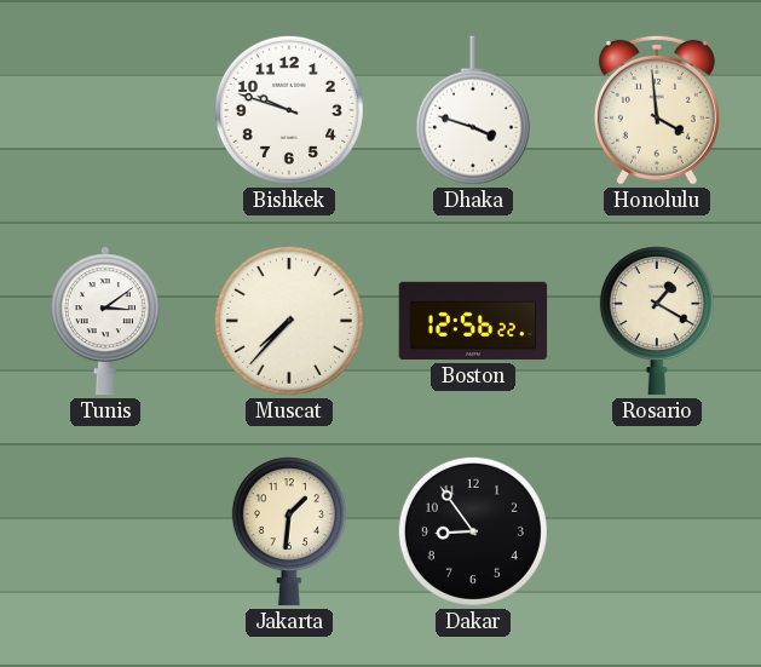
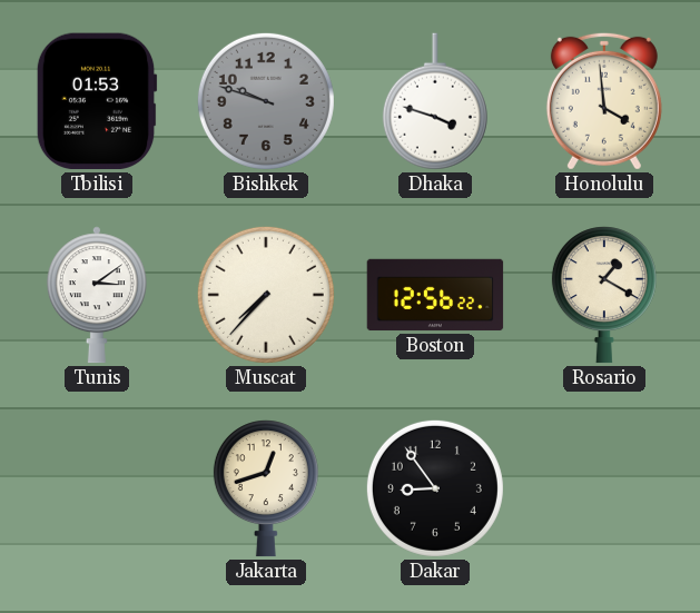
Tbilisi: none -> 01:53
Bishkek dial: white -> grey
Jakarta: 1:31 -> 12:42
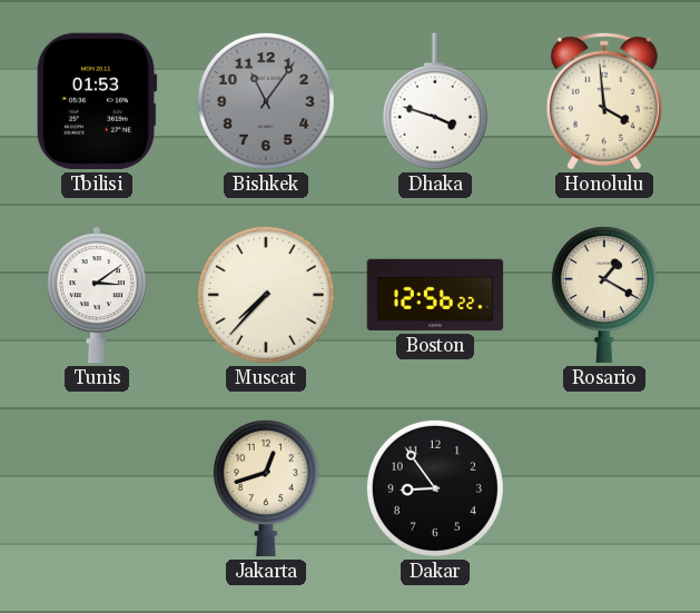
Bishkek: 9:48 -> 11:06
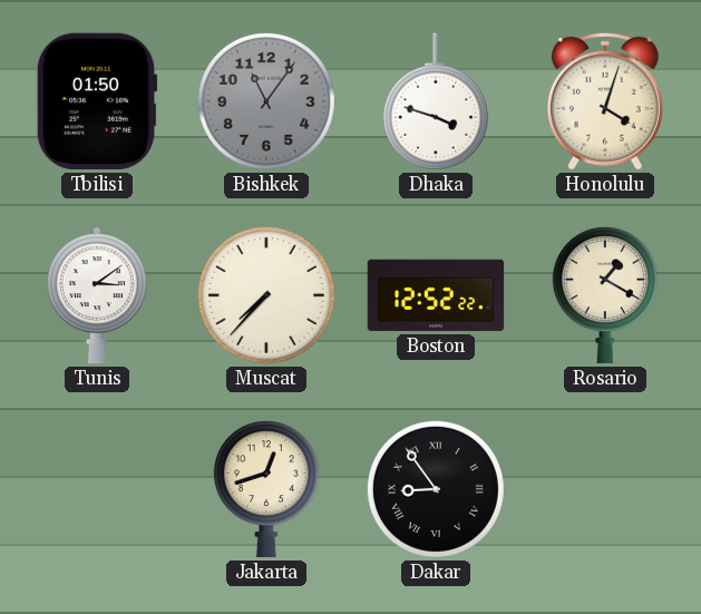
Tbilisi: 01:53 -> 01:50
Honolulu: 3:59 -> 4:03
Boston: 12:56 -> 12:52
Dakar numerals: Arabic -> Roman
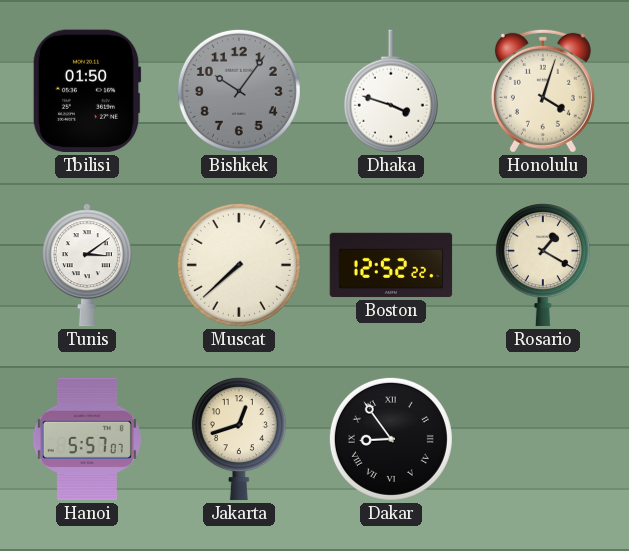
Bishkek: 11:06 -> 10:06
Muscat: 7:37 -> 7:38
Hanoi: none -> 5:57
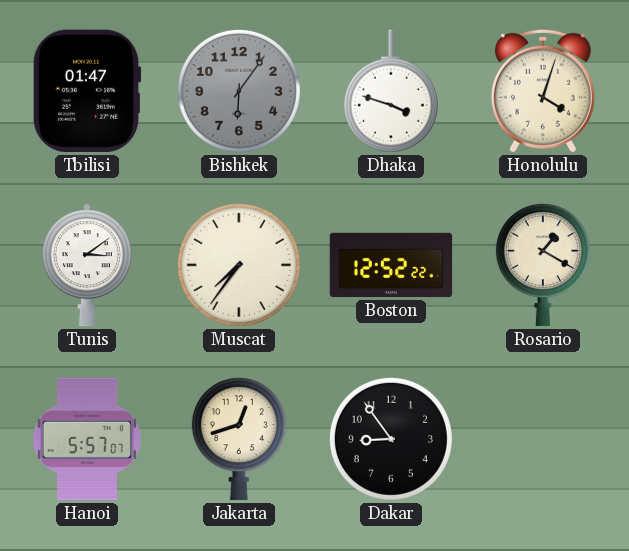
Tbilisi: 01:50 -> 01:47
Bishkek: 10:06 -> 6:06
Muscat: 7:38 -> 7:36
Dakar numerals: Roman -> Arabic
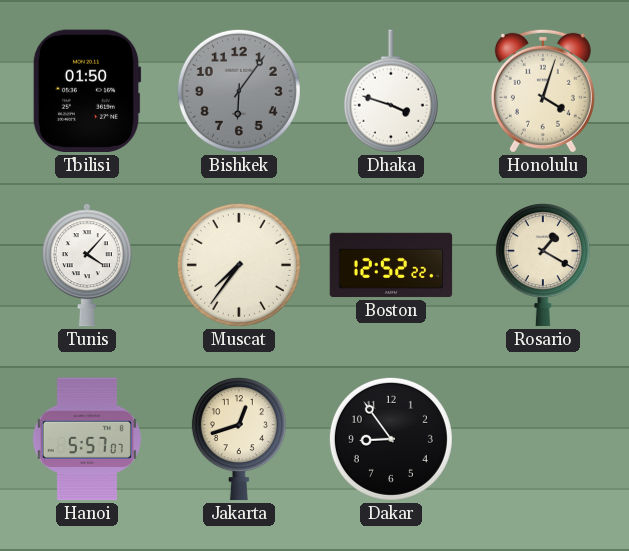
Tbilisi: 01:47 -> 01:50
Tunis: 3:09 -> 4:07
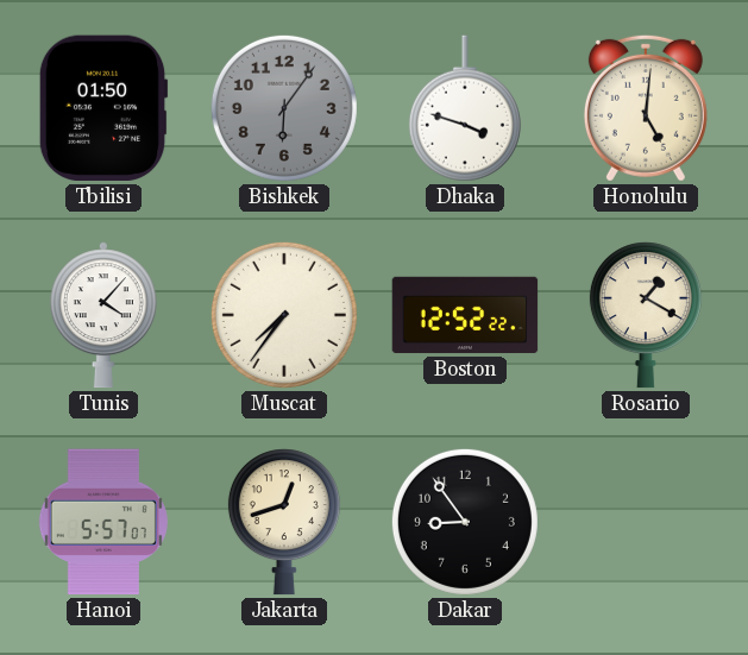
Honolulu: 4:03 -> 5:01
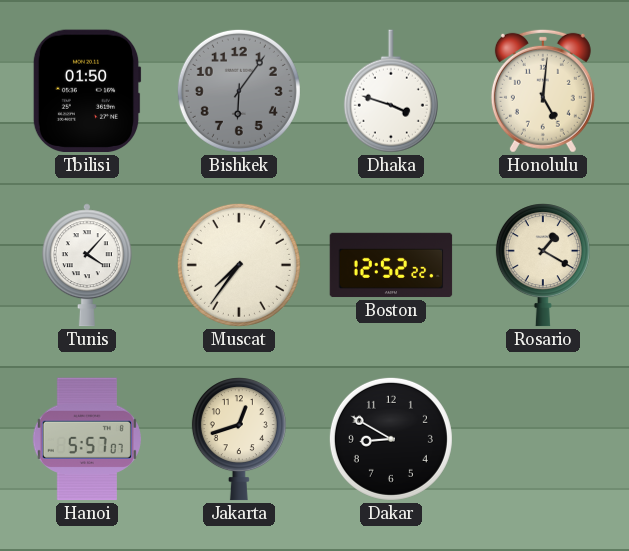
Dakar: 8:54 -> 8:50
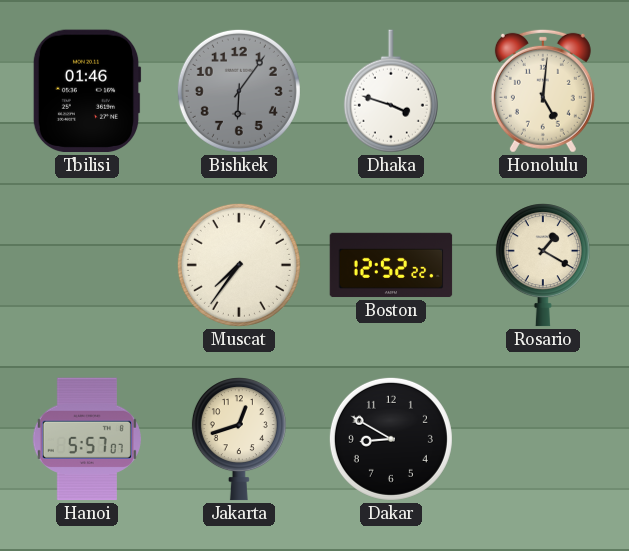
Tbilisi: 01:50 -> 01:46
Tunis: 4:07 -> none
